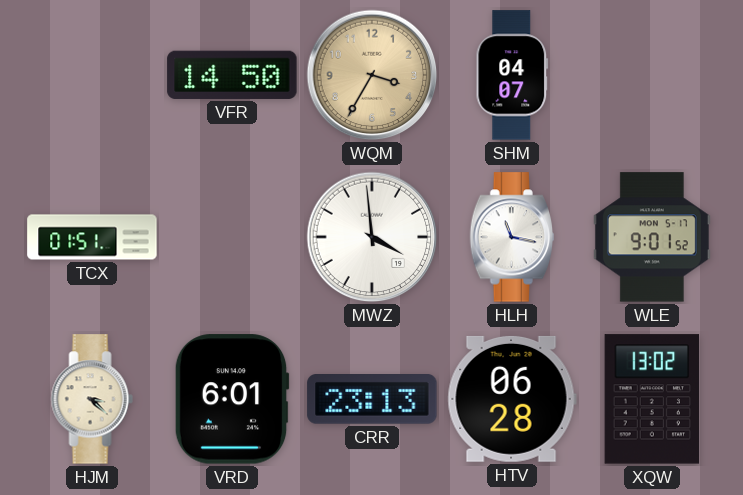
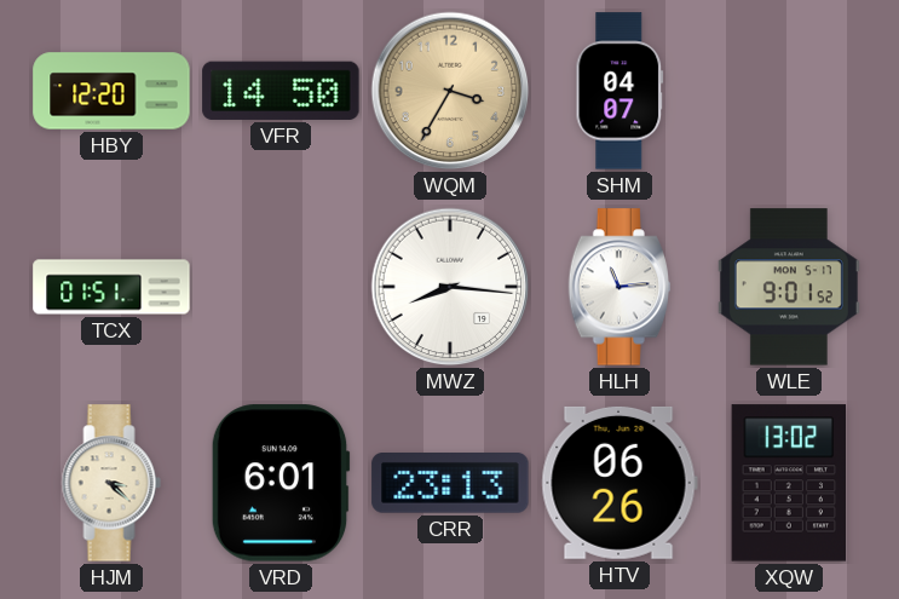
HBY: none -> 12:20
MWZ: 3:59 -> 8:16
HLH: 11:17 -> 11:14
HTV: 06:28 -> 06:26
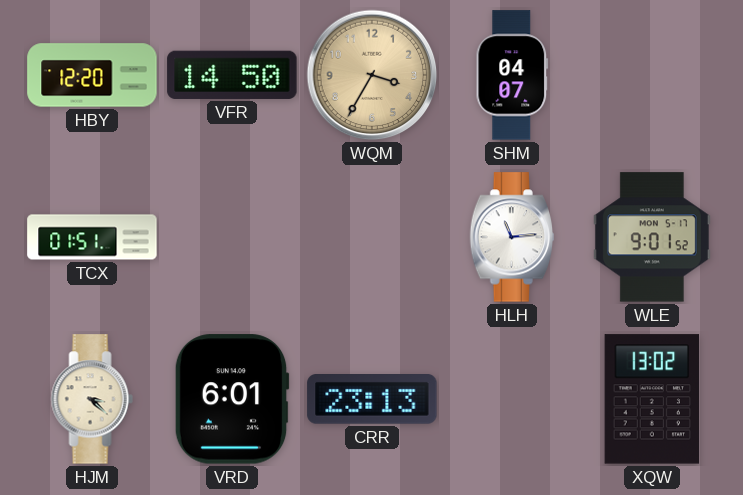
MWZ: 8:16 -> none
HTV: 06:26 -> none
